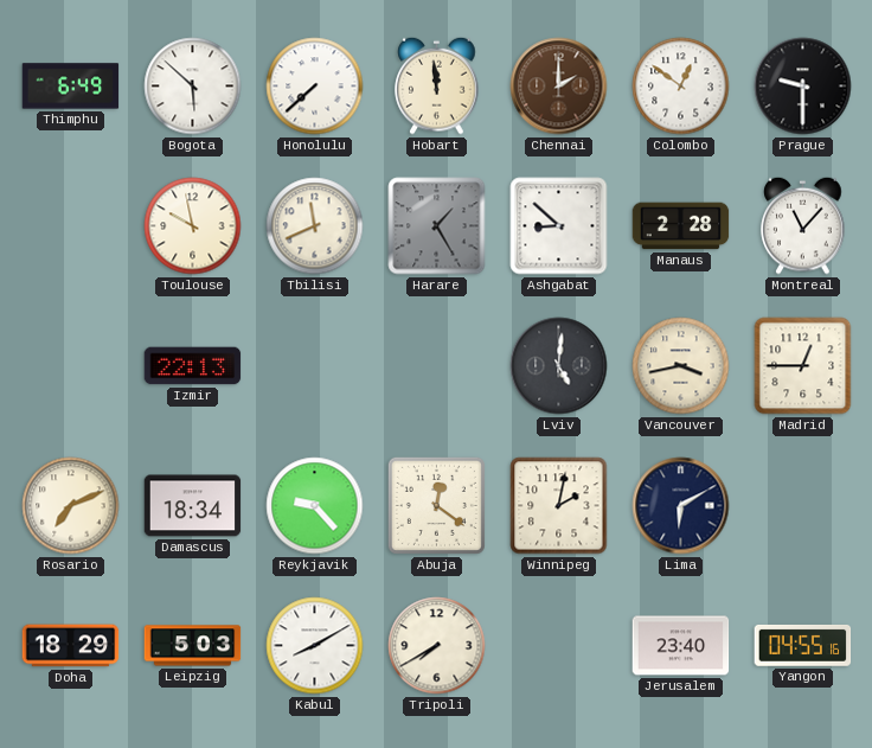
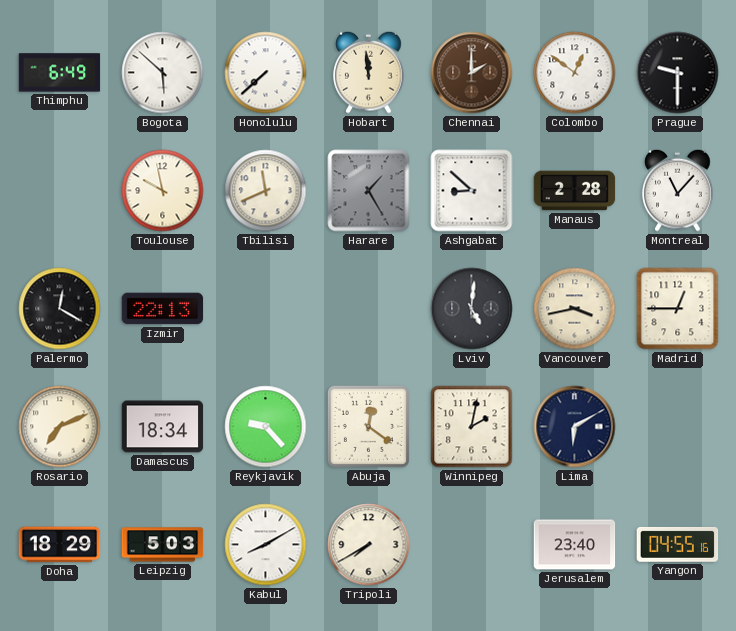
Palermo: none -> 12:20
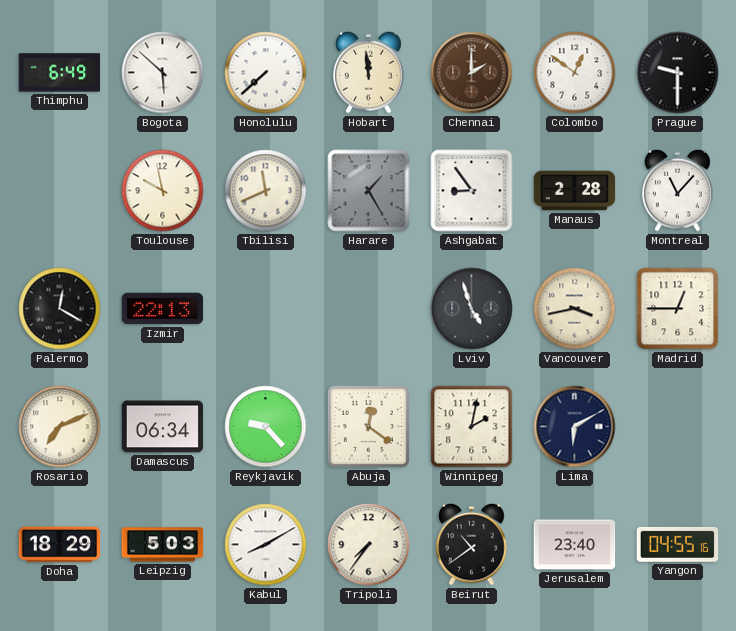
Ashgabat: 8:52 -> 8:54
Lviv: 5:01 -> 4:57
Damascus: 18:34 -> 06:34
Tripoli: 7:40 -> 7:36
Beirut: none -> 10:39
